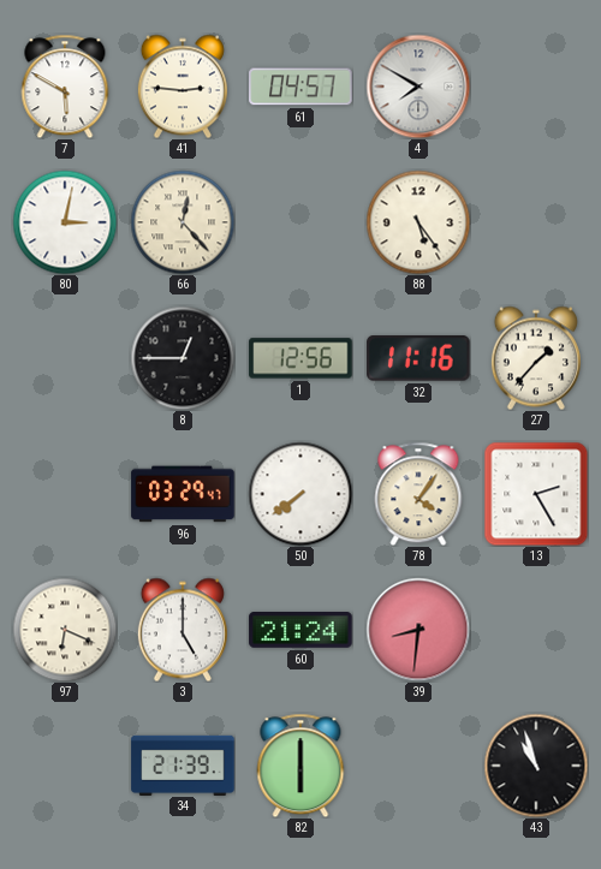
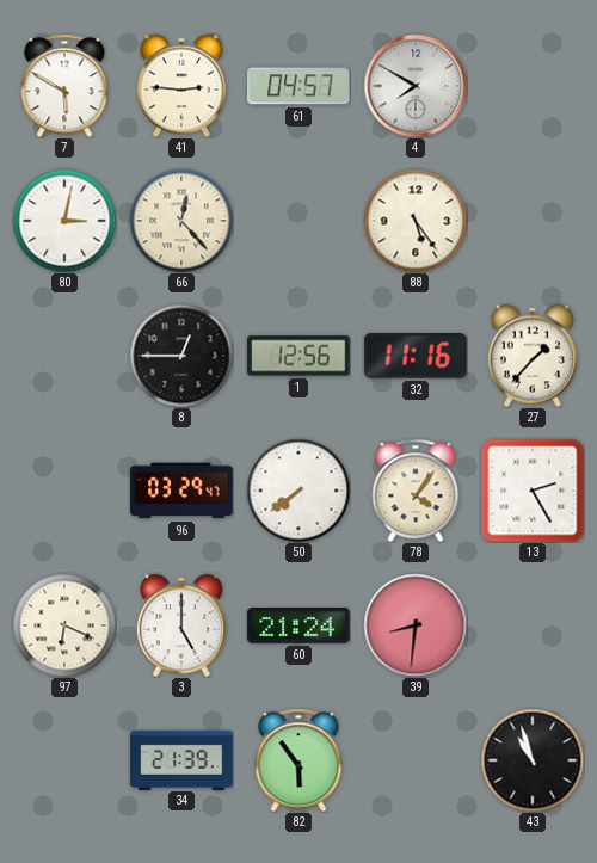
82: 6:00 -> 5:54
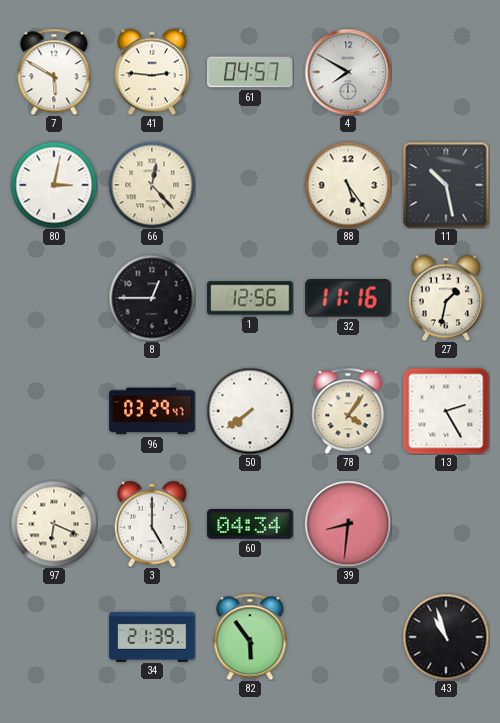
11: none -> 10:28
27: 1:37 -> 1:32
60: 21:24 -> 04:34
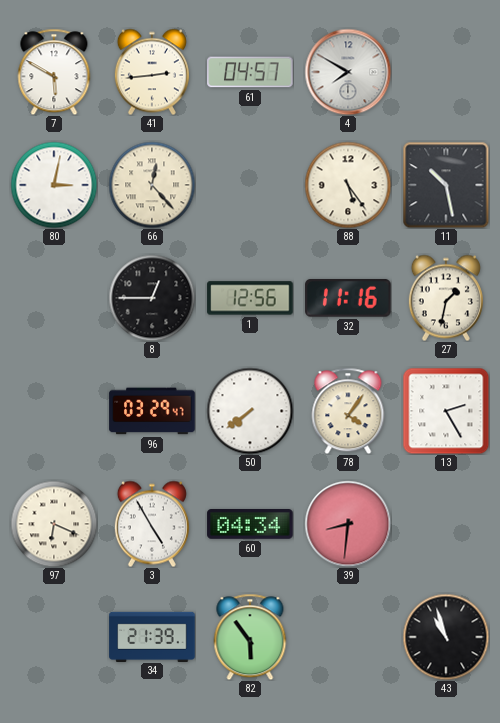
41: 2:46 -> 2:44
3: 5:00 -> 4:55
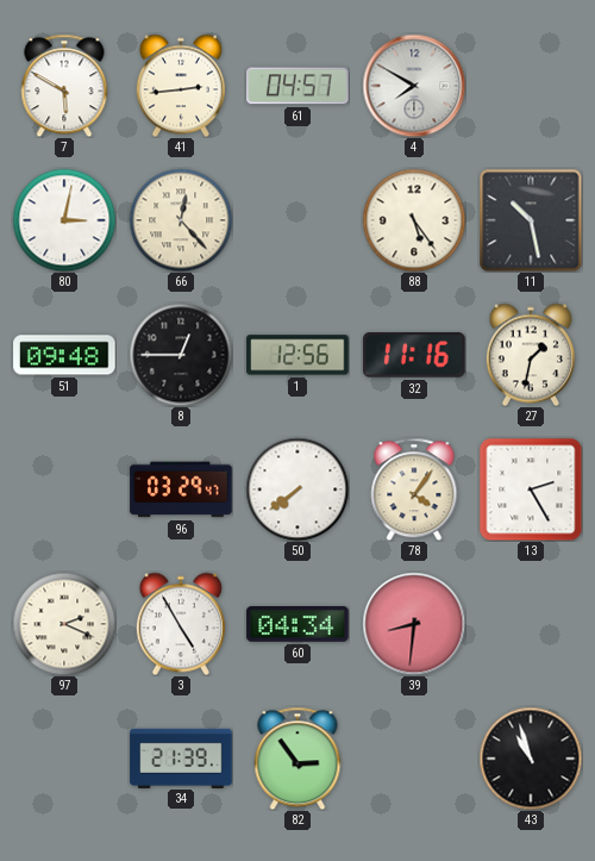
51: none -> 09:48
97: 6:19 -> 2:19
82: 5:54 -> 2:54
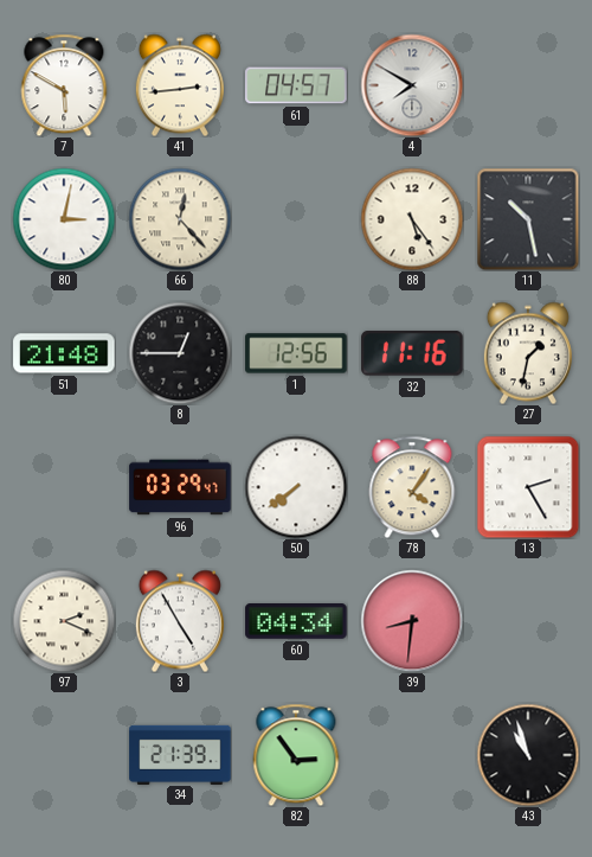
51: 09:48 -> 21:48
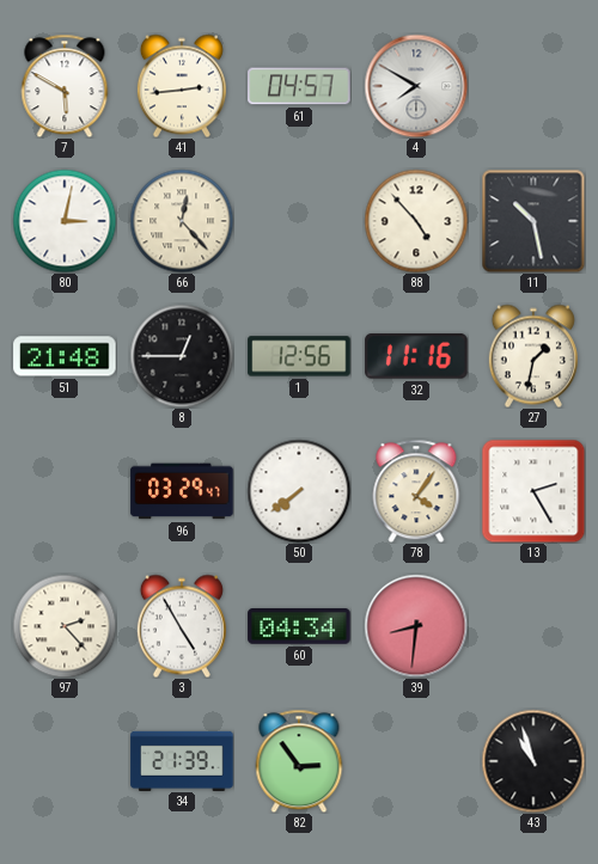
88: 5:24 -> 4:53
97: 2:19 -> 2:23
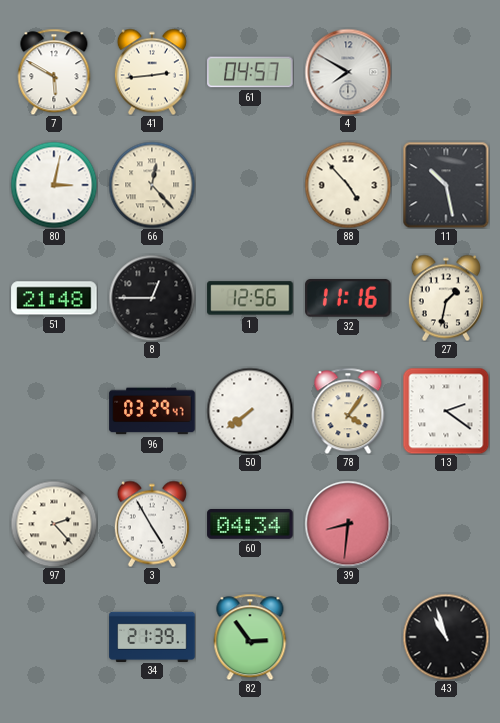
13: 2:25 -> 2:21
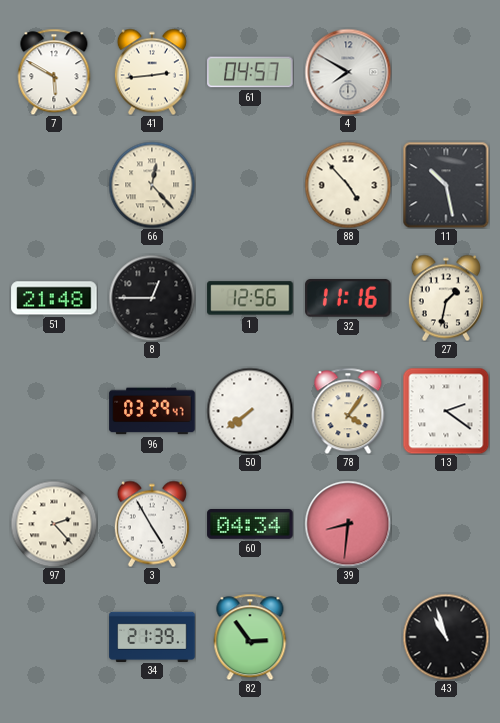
80: 3:02 -> none
